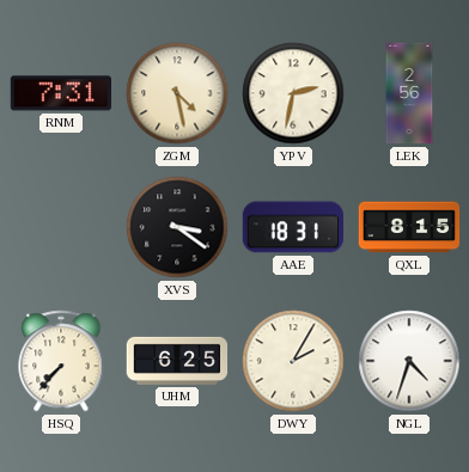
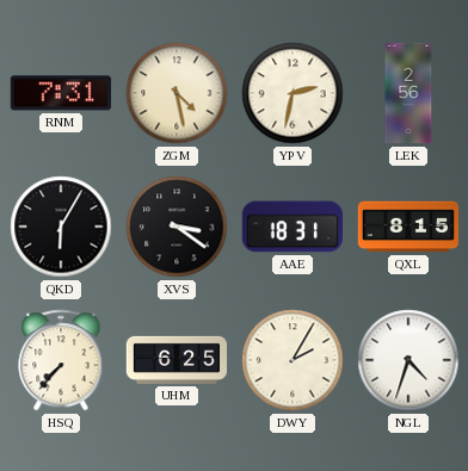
QKD: none -> 6:05
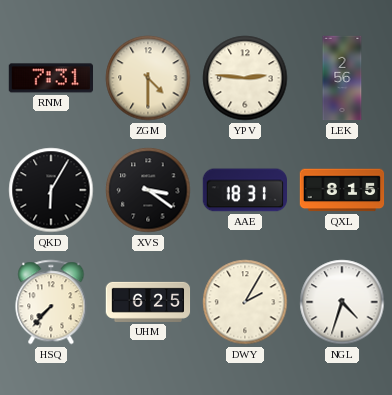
ZGM: 4:28 -> 4:30
YPV: 2:32 -> 2:46
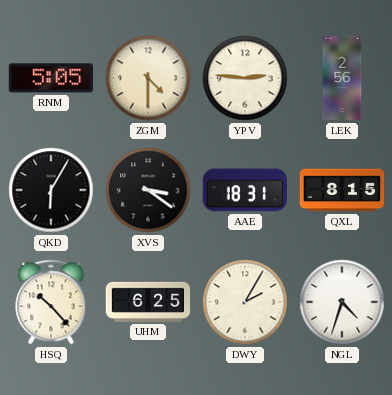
RNM: 7:31 -> 5:05
HSQ: 7:37 -> 10:23
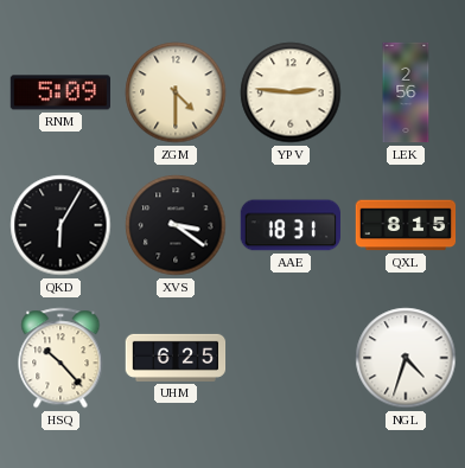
RNM: 5:05 -> 5:09
DWY: 2:05 -> none
